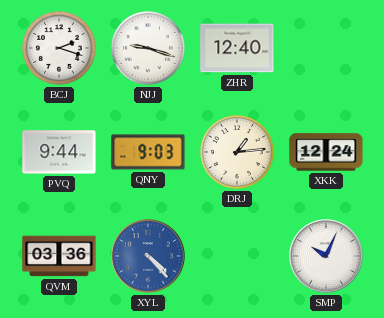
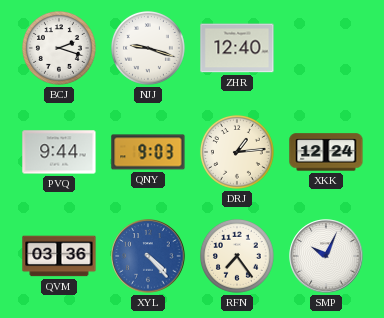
RFN: none -> 7:24
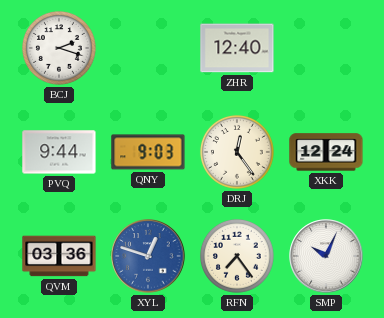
NJJ: 9:18 -> none
DRJ: 1:14 -> 12:24
XYL: 4:23 -> 12:48
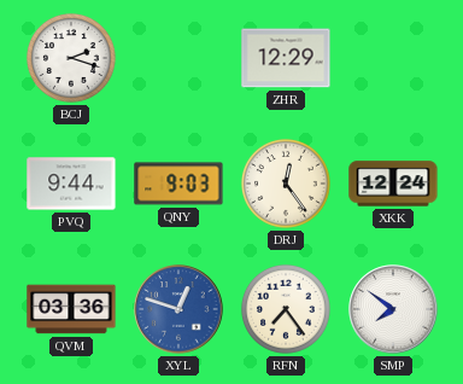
ZHR: 12:40 -> 12:29
SMP: 10:04 -> 7:51
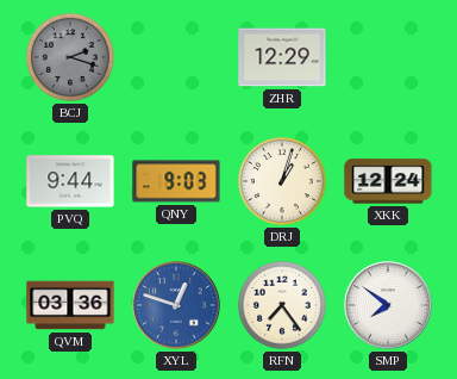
BCJ dial: white -> grey
DRJ: 12:24 -> 1:03
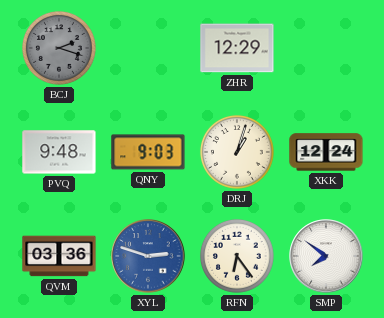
PVQ: 9:44 -> 9:48
XYL: 12:48 -> 2:48
RFN: 7:24 -> 6:24
